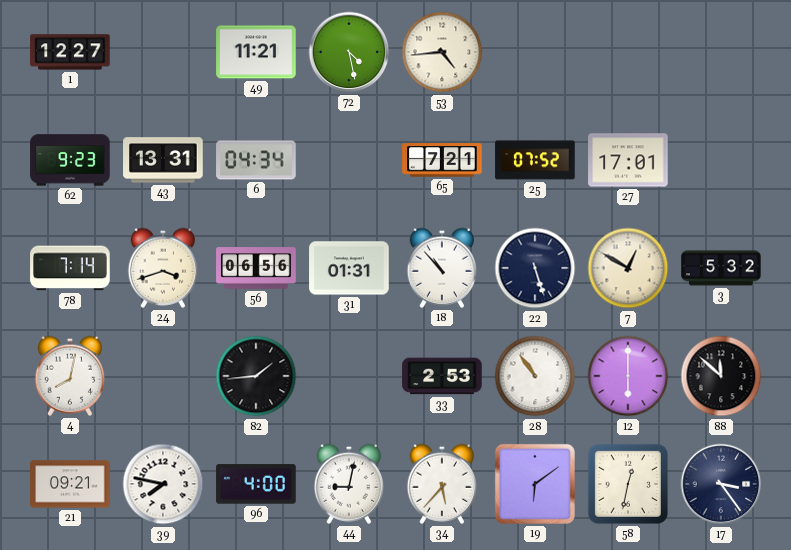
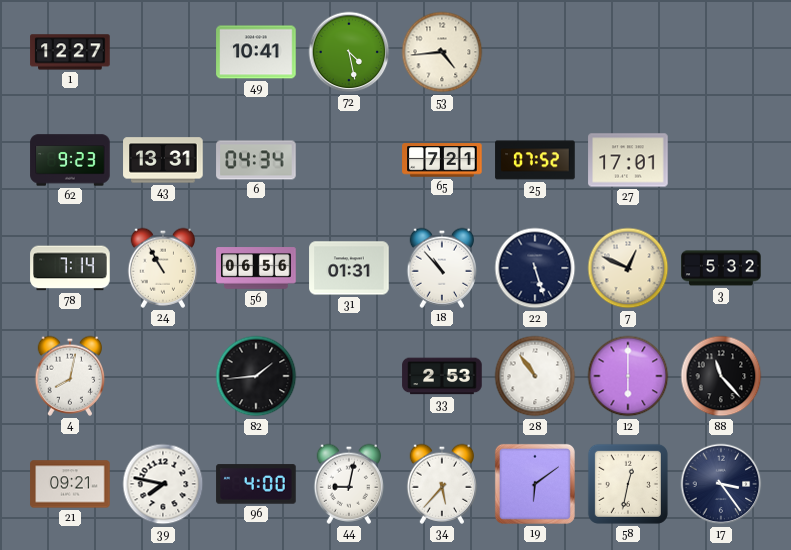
49: 11:21 -> 10:41
24: 3:42 -> 10:55
7: 12:50 -> 12:49
88: 11:52 -> 11:23
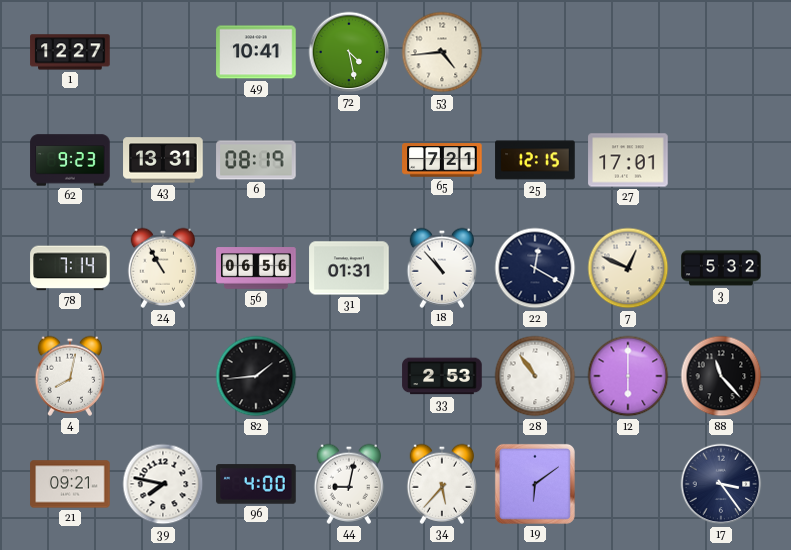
6: 04:34 -> 08:19
25: 07:52 -> 12:15
22: 5:27 -> 12:20
58: 12:32 -> none
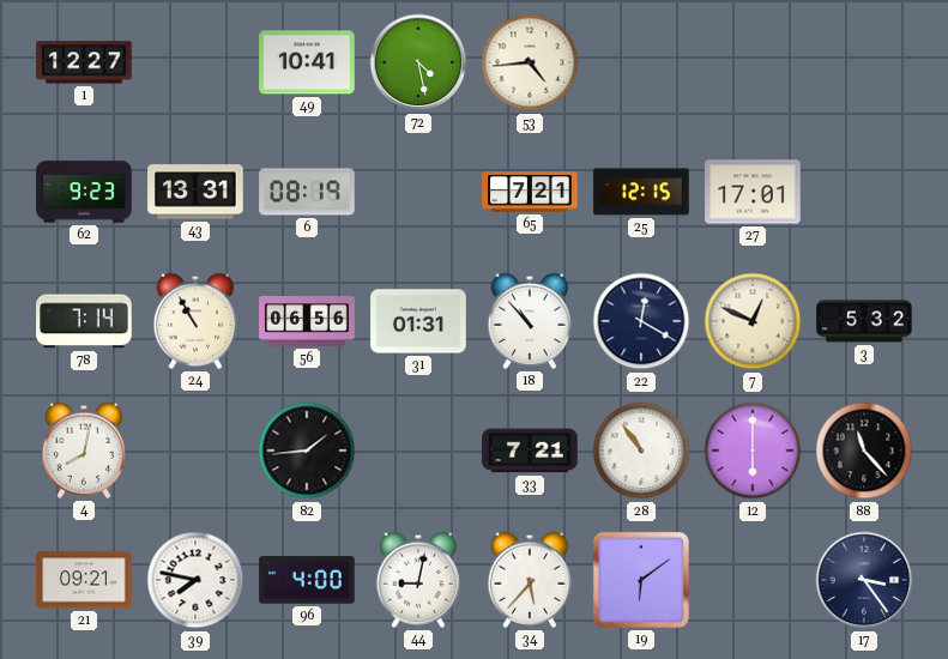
33: 2:53 -> 7:21
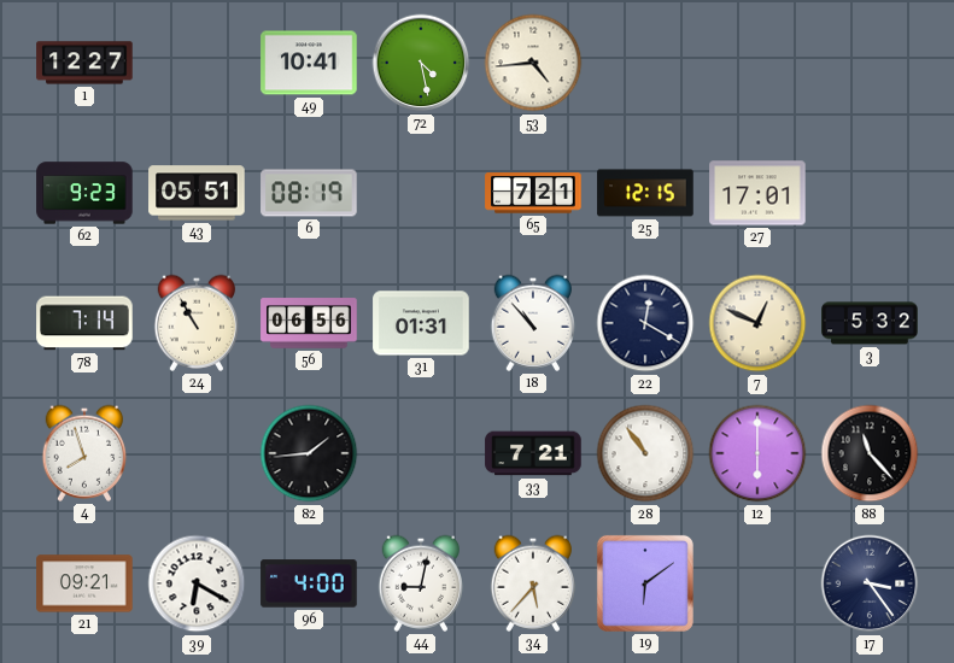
43: 13:31 -> 05:51
4: 8:02 -> 7:57
39: 7:47 -> 6:20
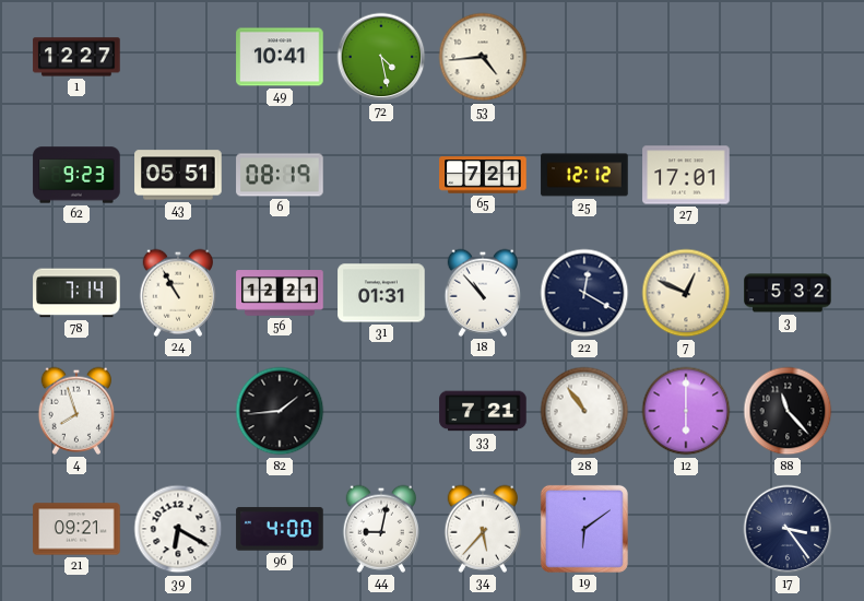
25: 12:15 -> 12:12
56: 06:56 -> 12:21
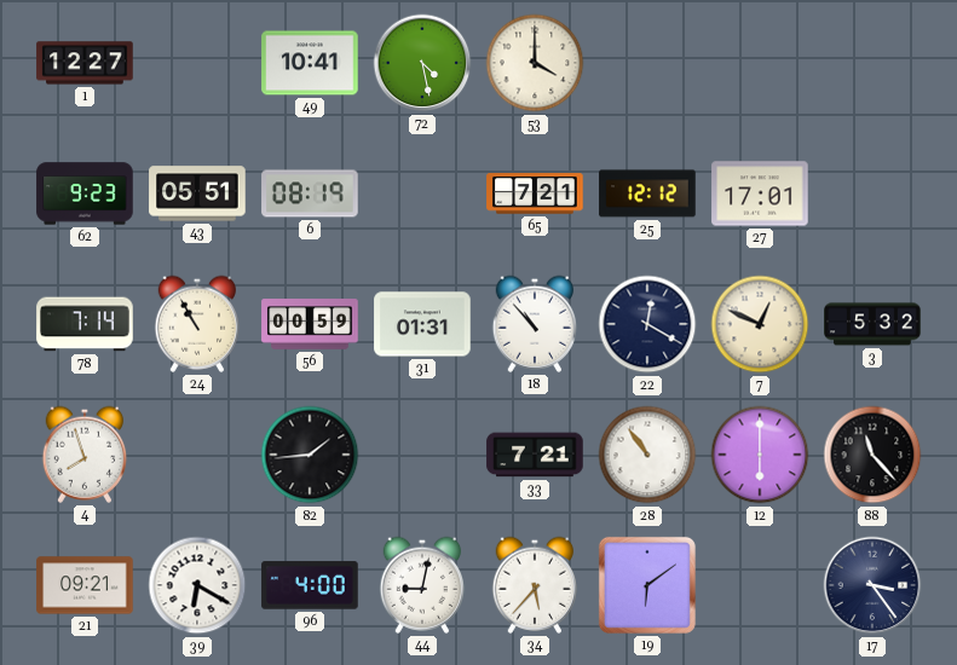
53: 4:44 -> 4:00
56: 12:21 -> 00:59
